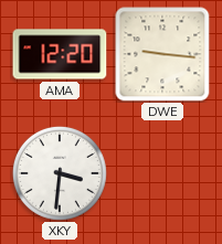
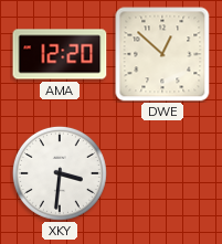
DWE: 9:16 -> 12:52
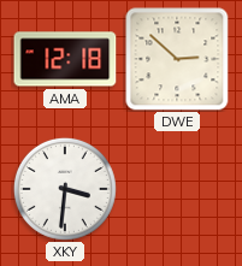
AMA: 12:20 -> 12:18
DWE: 12:52 -> 2:52
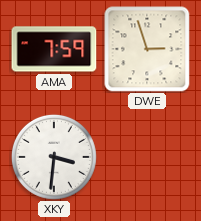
AMA: 12:18 -> 7:59
DWE: 2:52 -> 2:57
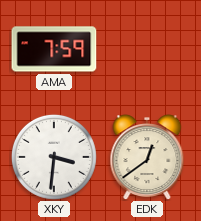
DWE: 2:57 -> none
EDK: none -> 12:39
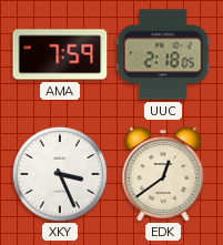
UUC: none -> 2:18
XKY: 3:31 -> 3:26
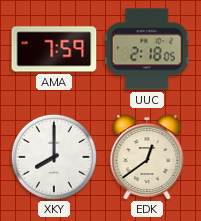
XKY: 3:26 -> 8:00
